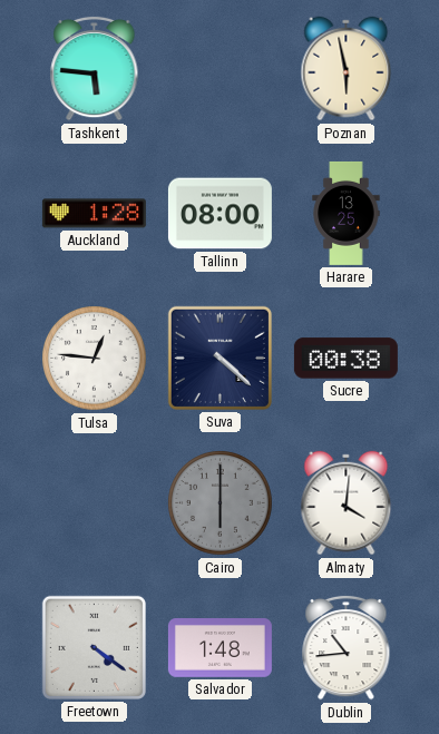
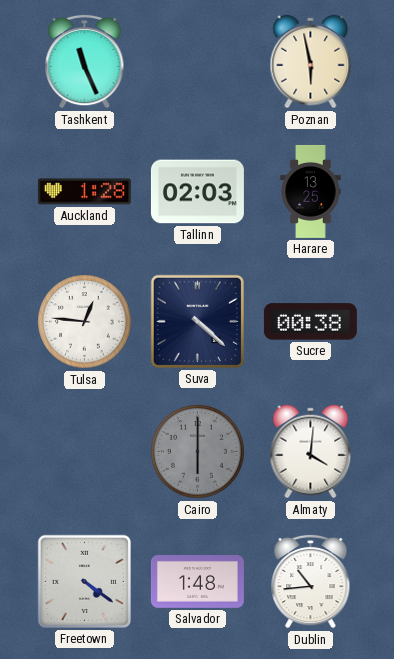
Tashkent: 5:46 -> 11:26
Tallinn: 08:00 -> 02:03
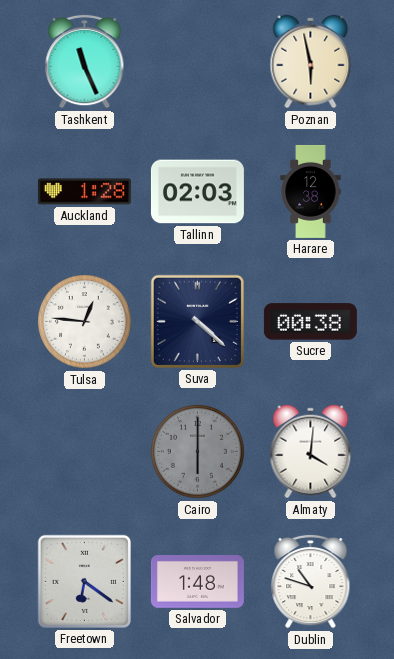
Harare: 13:25 -> 12:38
Freetown: 4:21 -> 6:21
Dublin: 10:44 -> 10:48
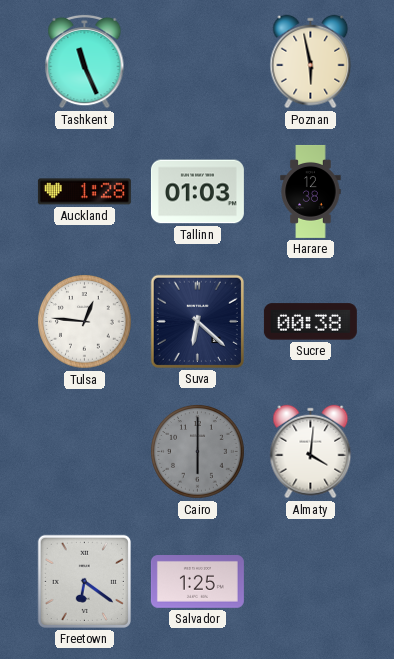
Tallinn: 02:03 -> 01:03
Suva: 4:22 -> 6:22
Salvador: 1:48 -> 1:25
Dublin: 10:48 -> none
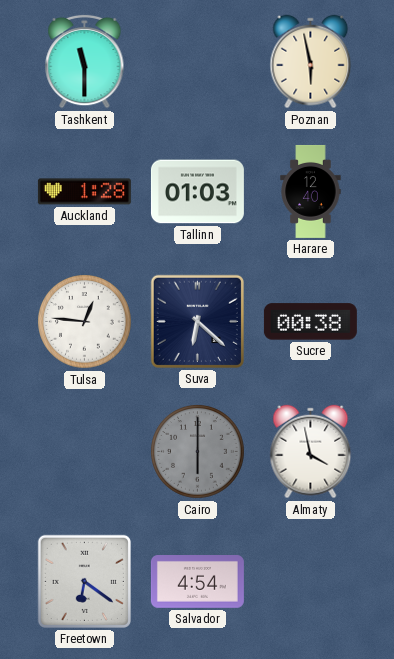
Tashkent: 11:26 -> 11:30
Harare: 12:38 -> 12:40
Almaty: 4:01 -> 3:58
Salvador: 1:25 -> 4:54
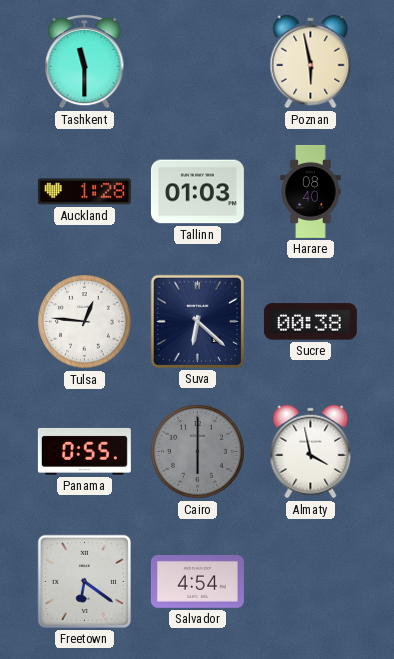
Harare: 12:40 -> 08:40
Panama: none -> 0:55
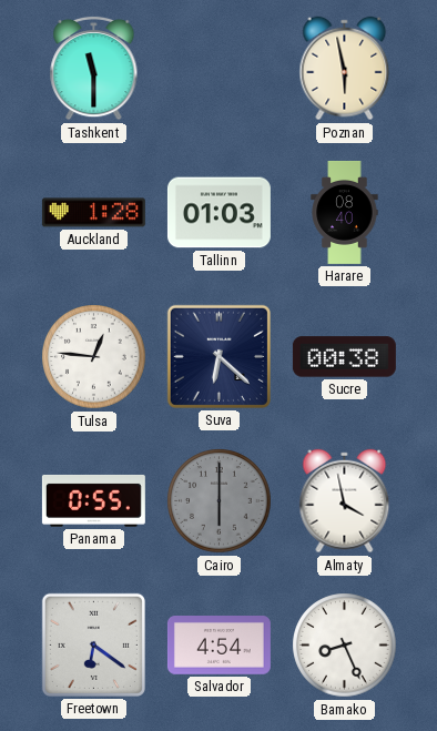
Bamako: none -> 8:26
